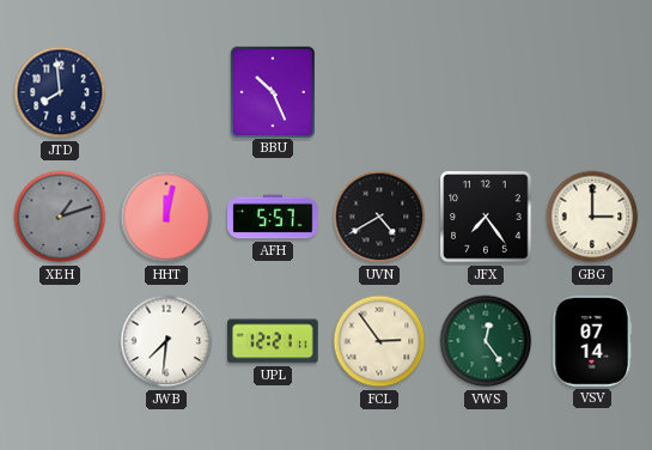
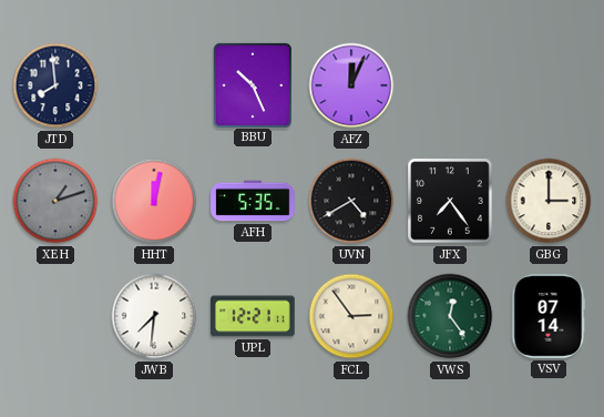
AFZ: none -> 12:04
AFH: 5:57 -> 5:35
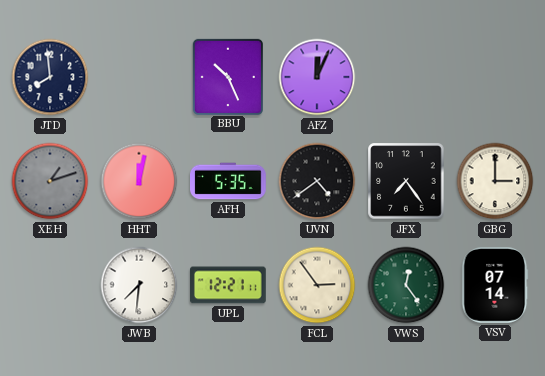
UVN: 4:40 -> 4:39
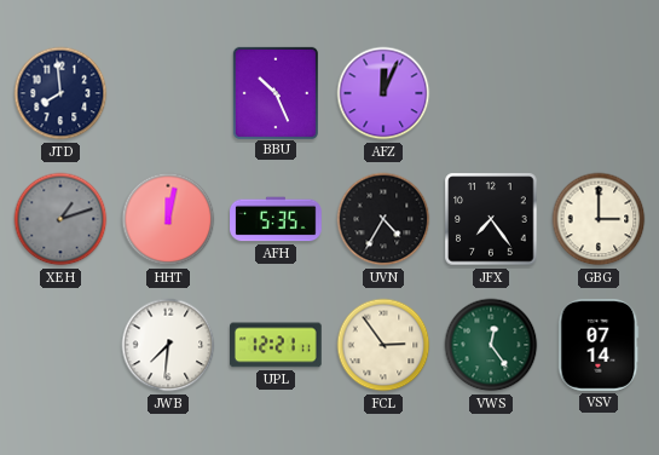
UVN: 4:39 -> 4:35
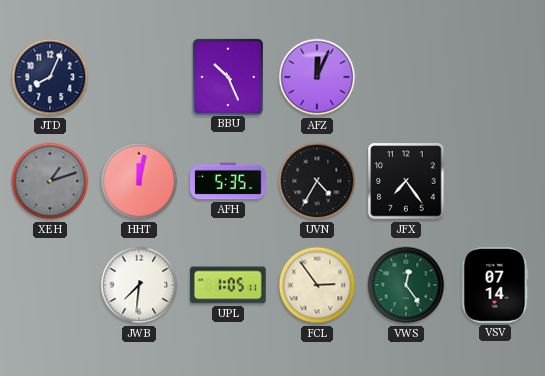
JTD: 7:59 -> 8:04
GBG: 3:00 -> none
UPL: 12:21 -> 1:05
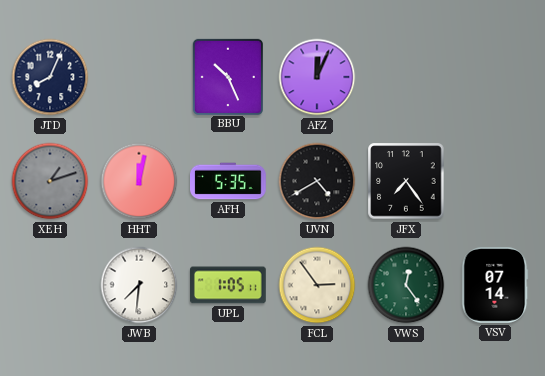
UVN: 4:35 -> 4:40
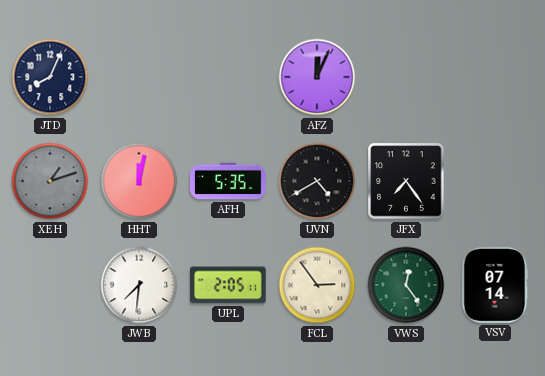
BBU: 10:26 -> none
UPL: 1:05 -> 2:05
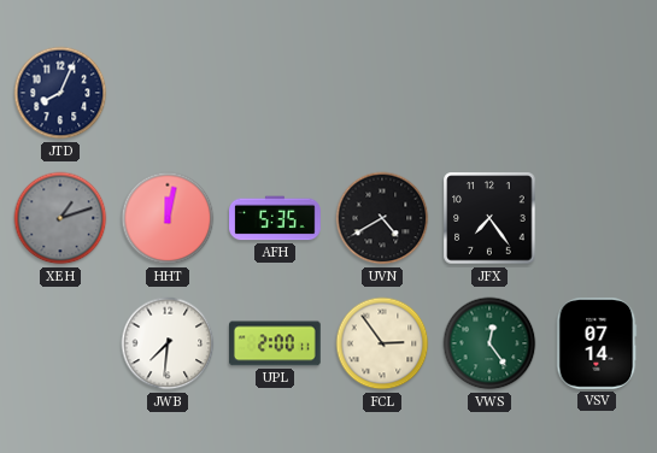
AFZ: 12:04 -> none
UPL: 2:05 -> 2:00
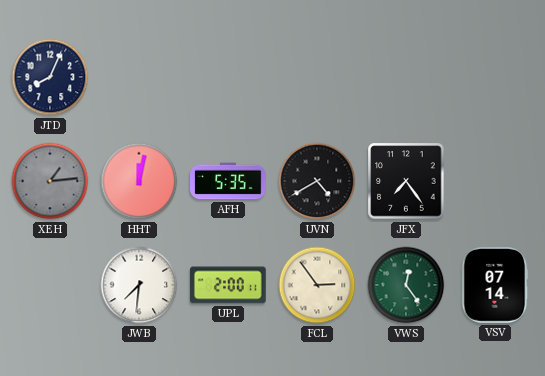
XEH: 1:12 -> 1:14
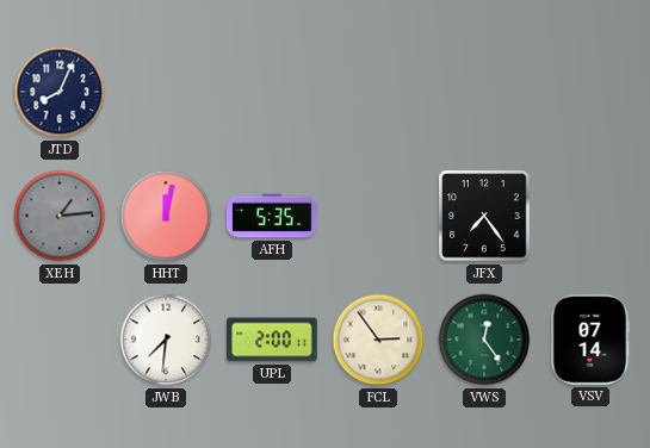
UVN: 4:40 -> none
